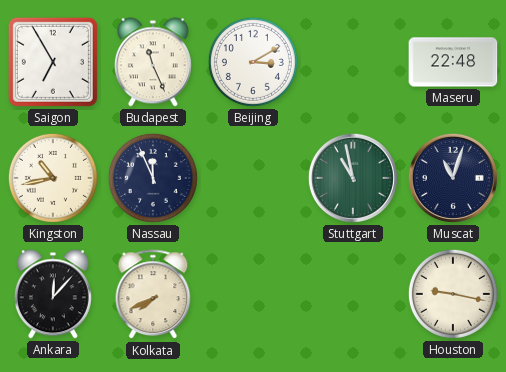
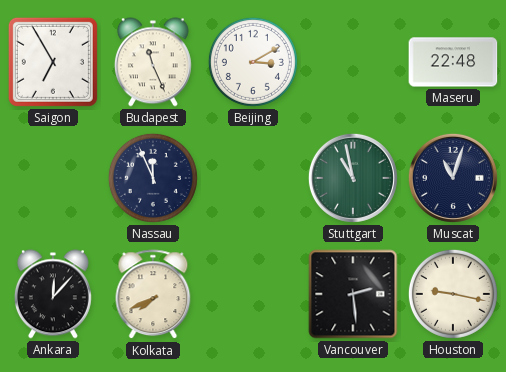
Kingston: 10:43 -> none
Vancouver: none -> 2:29
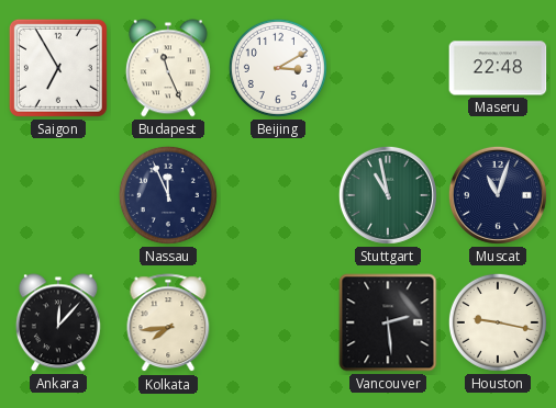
Kolkata: 7:41 -> 7:44
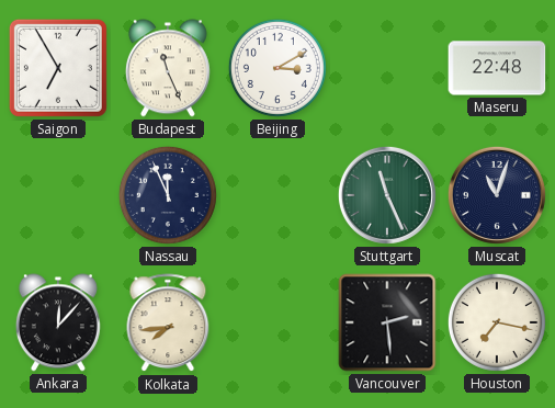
Stuttgart: 10:58 -> 11:26
Houston: 9:17 -> 7:17
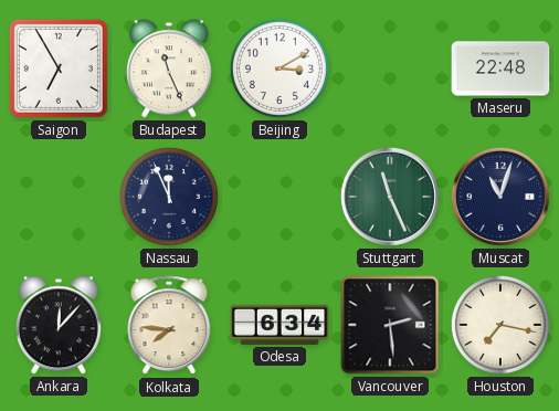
Kolkata: 7:44 -> 7:46
Odesa: none -> 6:34
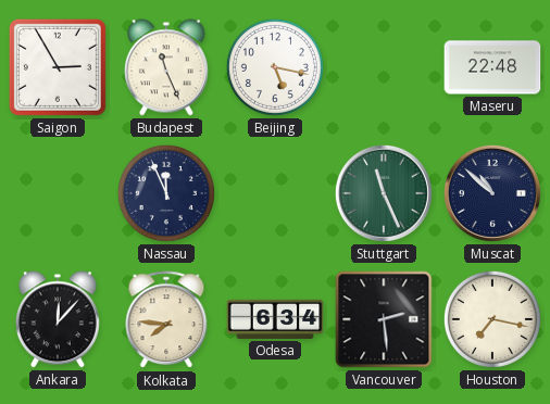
Saigon: 6:55 -> 2:55
Beijing: 3:10 -> 5:17
Muscat: 11:03 -> 10:52
